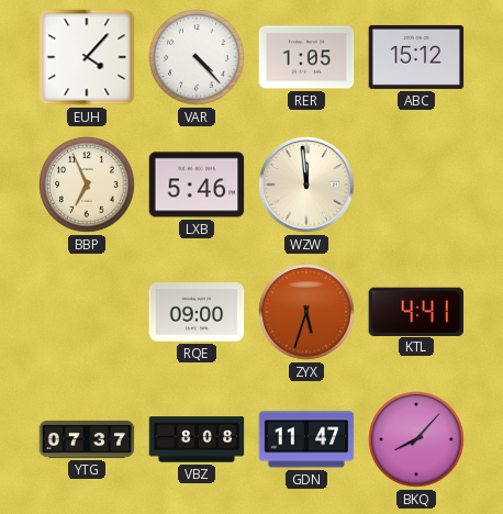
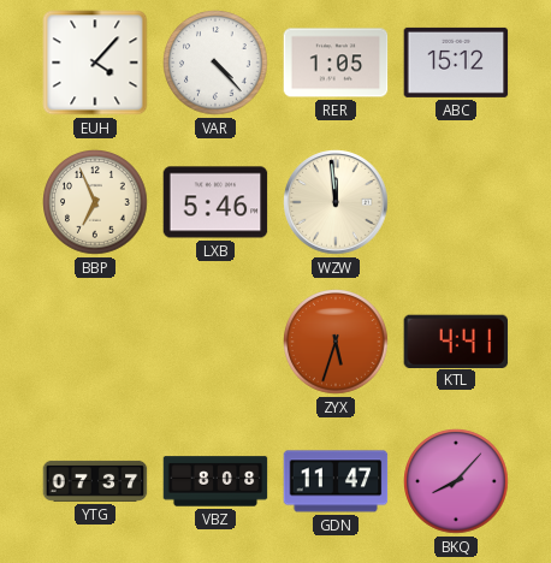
RQE: 09:00 -> none
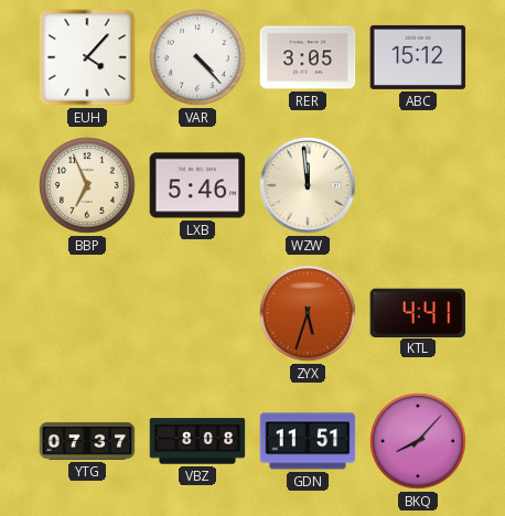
RER: 1:05 -> 3:05
GDN: 11:47 -> 11:51
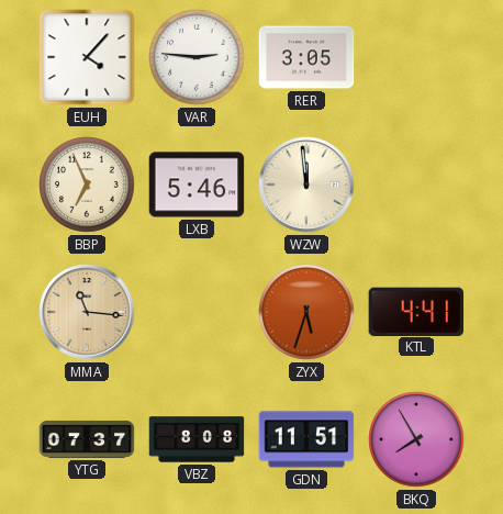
VAR: 4:23 -> 2:46
ABC: 15:12 -> none
MMA: none -> 11:16
BKQ: 8:07 -> 7:55
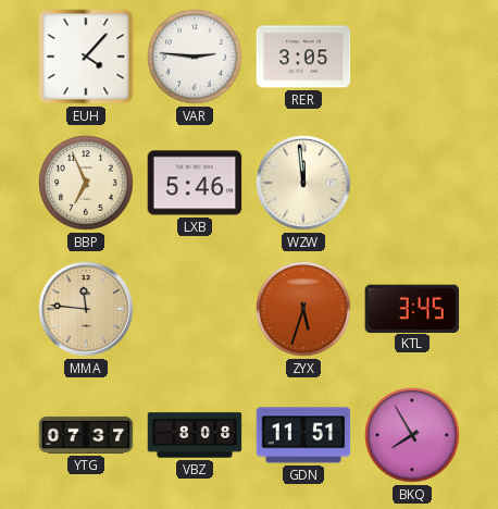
MMA: 11:16 -> 11:46
KTL: 4:41 -> 3:45
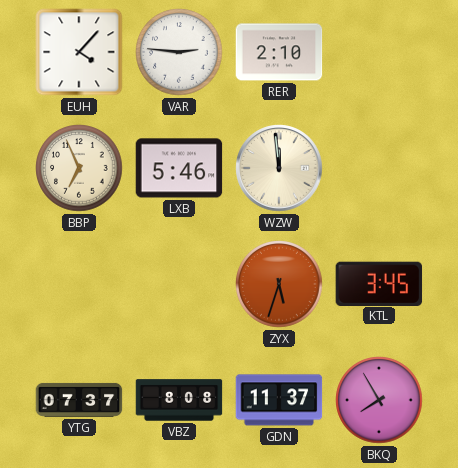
RER: 3:05 -> 2:10
MMA: 11:46 -> none
GDN: 11:51 -> 11:37
